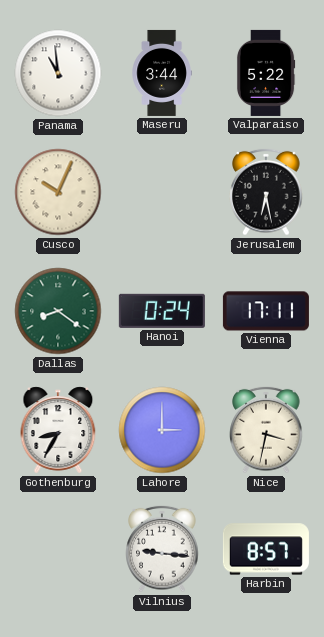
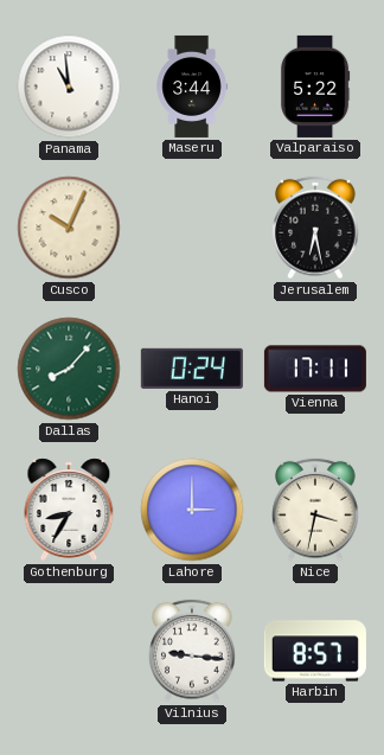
Dallas: 8:21 -> 8:07
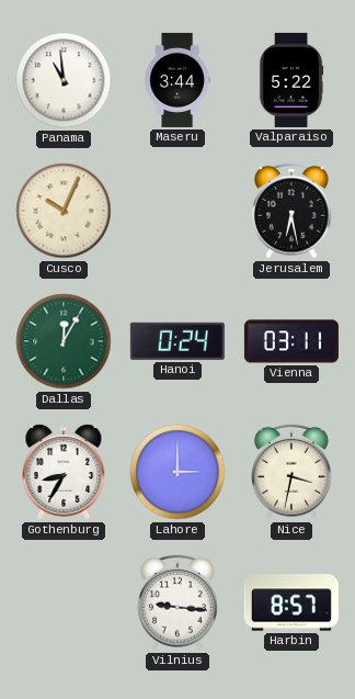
Dallas: 8:07 -> 12:05
Vienna: 17:11 -> 03:11
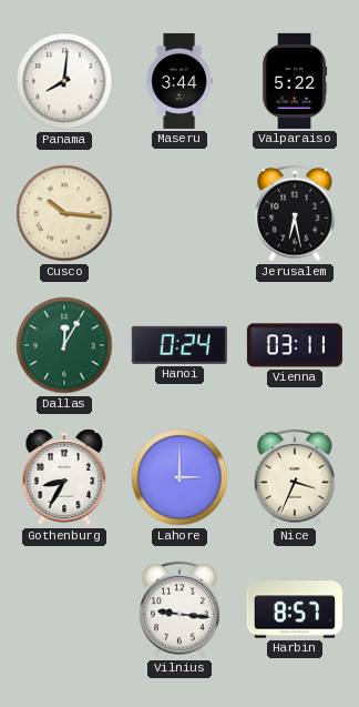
Panama: 10:59 -> 8:01
Cusco: 10:04 -> 10:16
Nice: 3:32 -> 3:34
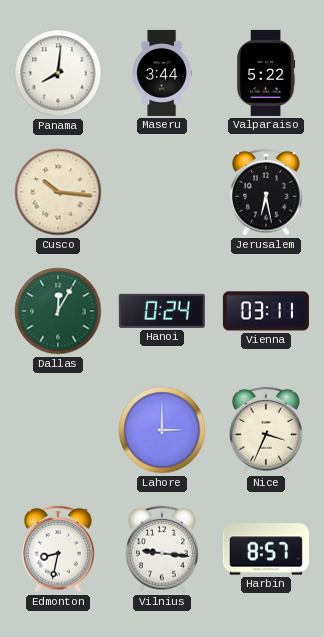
Gothenburg: 8:35 -> none
Edmonton: none -> 8:32
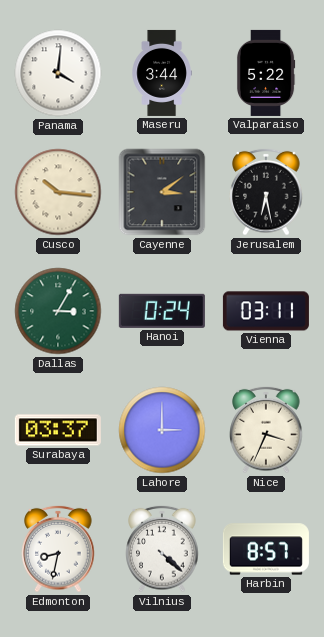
Panama: 8:01 -> 4:01
Cayenne: none -> 3:09
Dallas: 12:05 -> 3:05
Surabaya: none -> 03:37
Vilnius: 9:16 -> 4:22
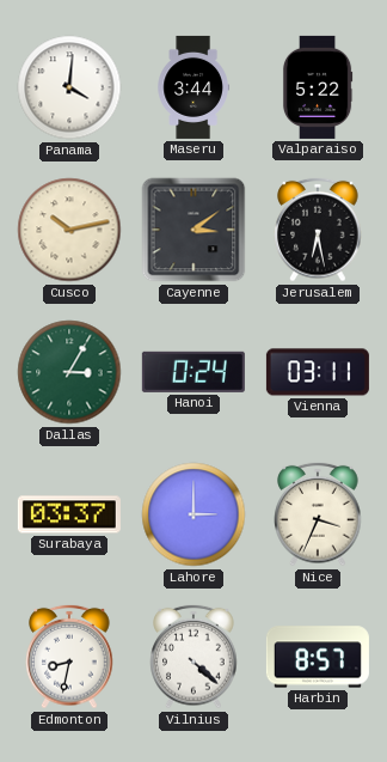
Cusco: 10:16 -> 10:13
